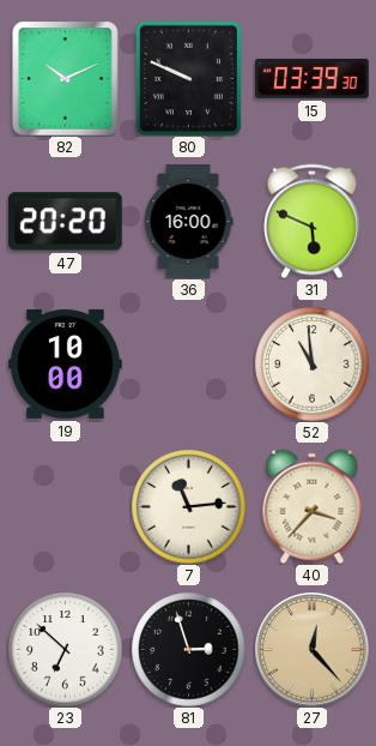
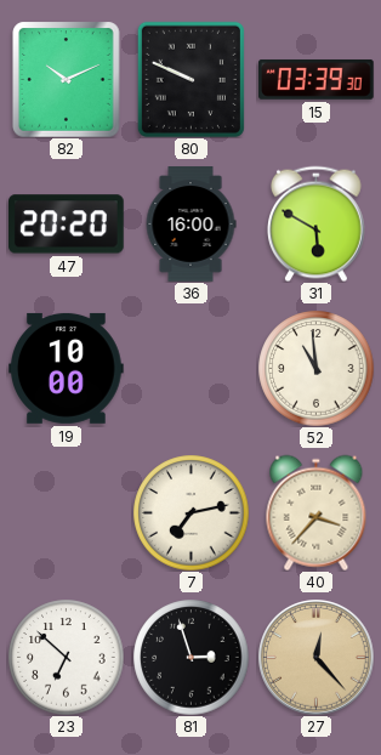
31: 5:49 -> 5:50
7: 11:14 -> 7:13
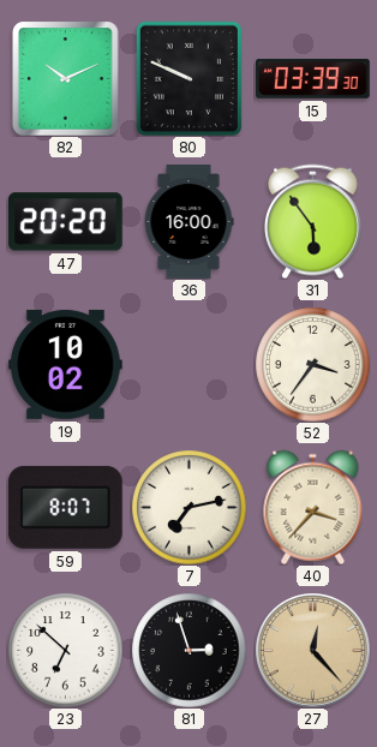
31: 5:50 -> 5:54
19: 10:00 -> 10:02
52: 10:59 -> 3:36
59: none -> 8:07
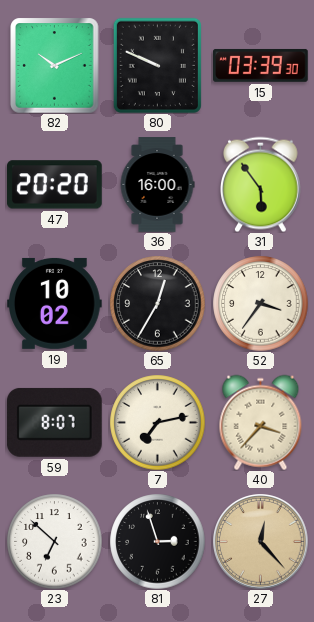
65: none -> 12:35
